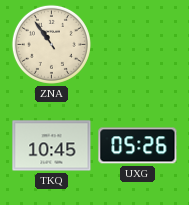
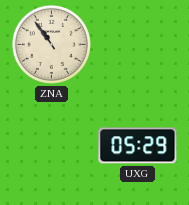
TKQ: 10:45 -> none
UXG: 05:26 -> 05:29
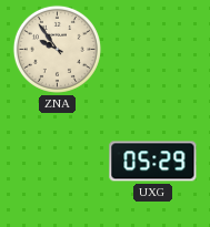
ZNA: 10:54 -> 9:54
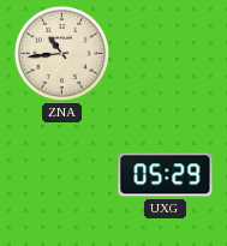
ZNA: 9:54 -> 10:44
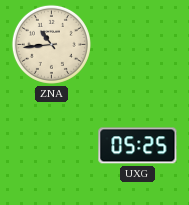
UXG: 05:29 -> 05:25
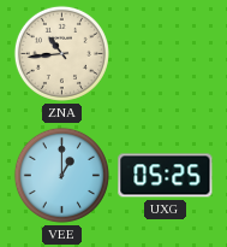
VEE: none -> 1:00
